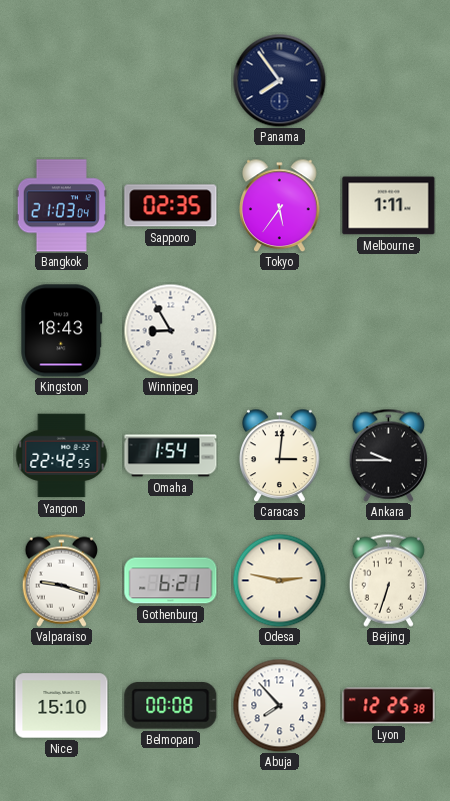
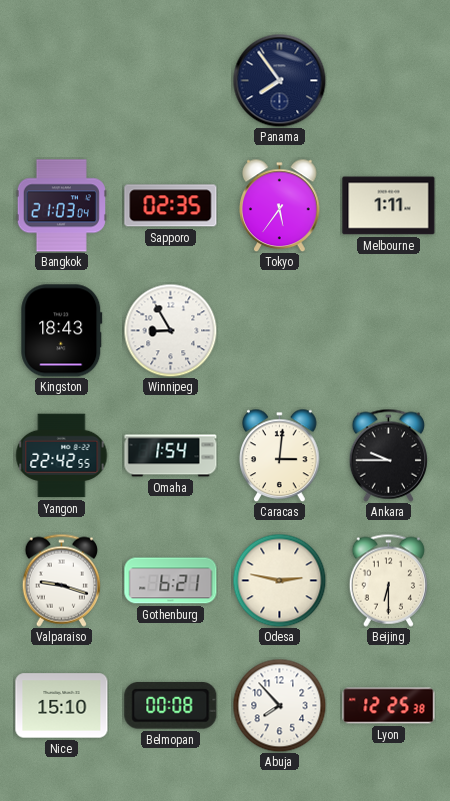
Beijing: 6:33 -> 6:30
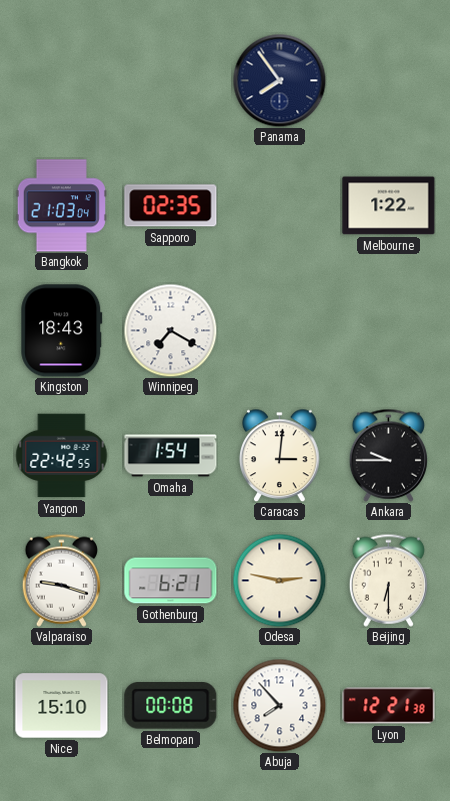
Tokyo: 5:36 -> none
Melbourne: 1:11 -> 1:22
Winnipeg: 8:55 -> 7:20
Lyon: 12:25 -> 12:21
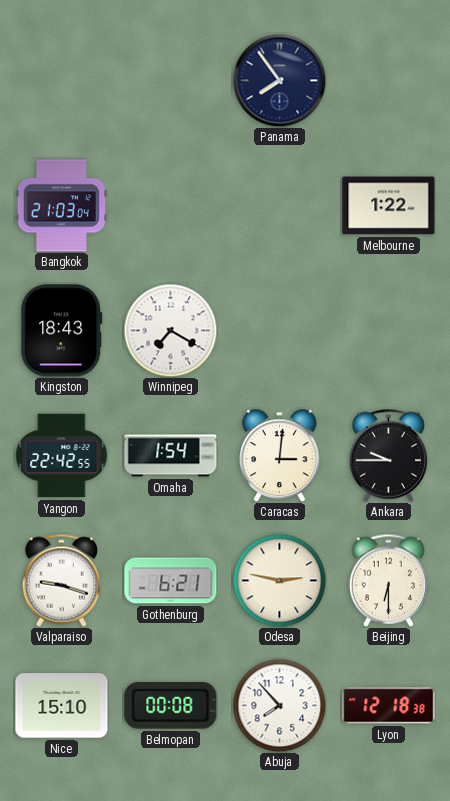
Sapporo: 02:35 -> none
Lyon: 12:21 -> 12:18
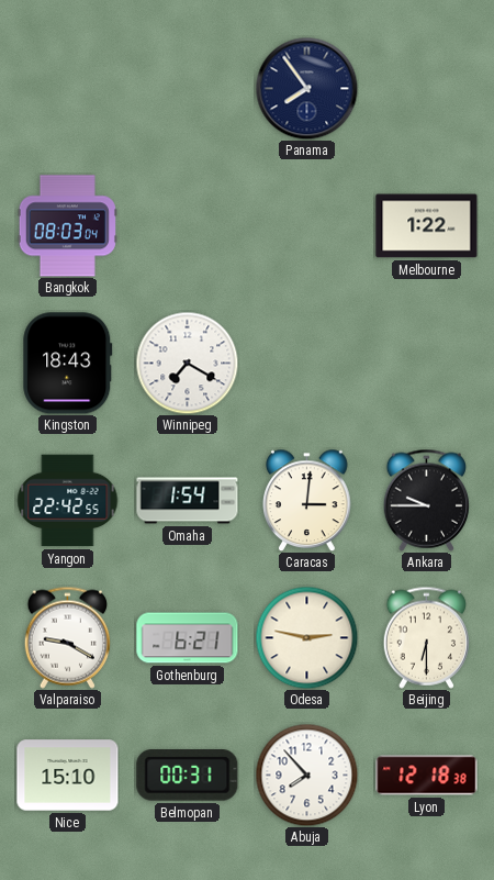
Bangkok: 21:03 -> 08:03
Valparaiso: 9:18 -> 9:20
Belmopan: 00:08 -> 00:31
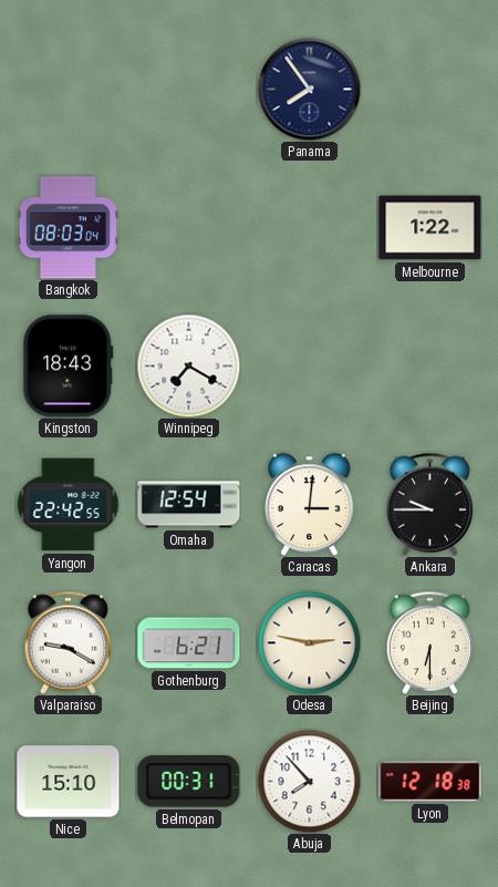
Omaha: 1:54 -> 12:54
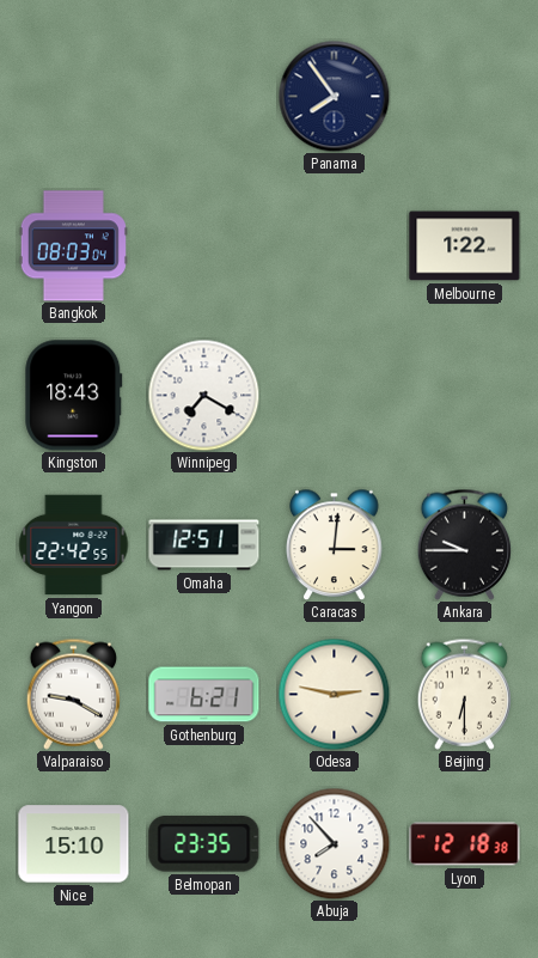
Omaha: 12:54 -> 12:51
Belmopan: 00:31 -> 23:35
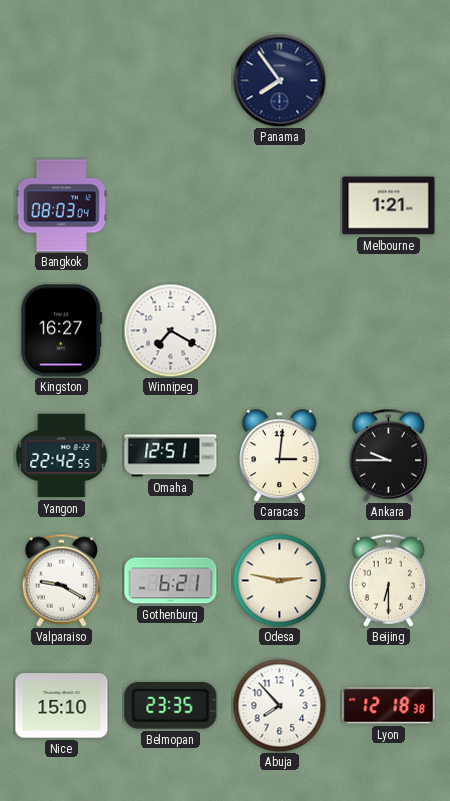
Melbourne: 1:22 -> 1:21
Kingston: 18:43 -> 16:27
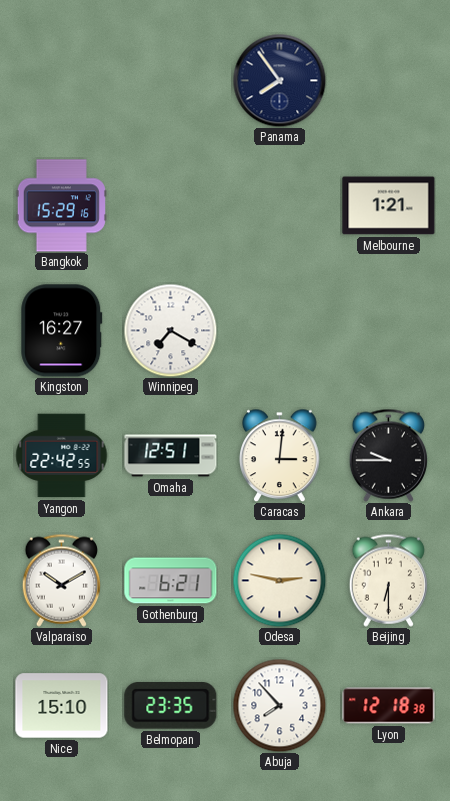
Bangkok: 08:03 -> 15:29
Valparaiso: 9:20 -> 10:10
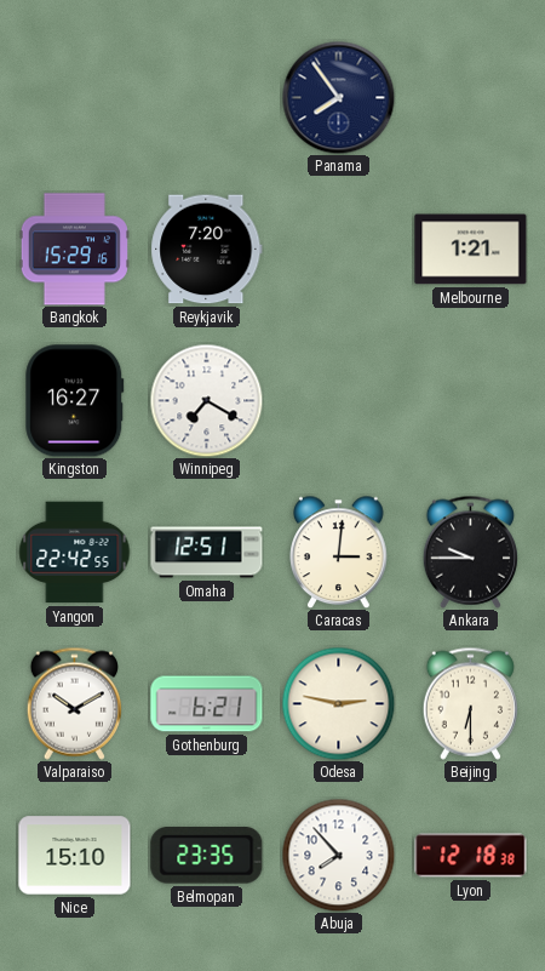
Reykjavik: none -> 7:20
